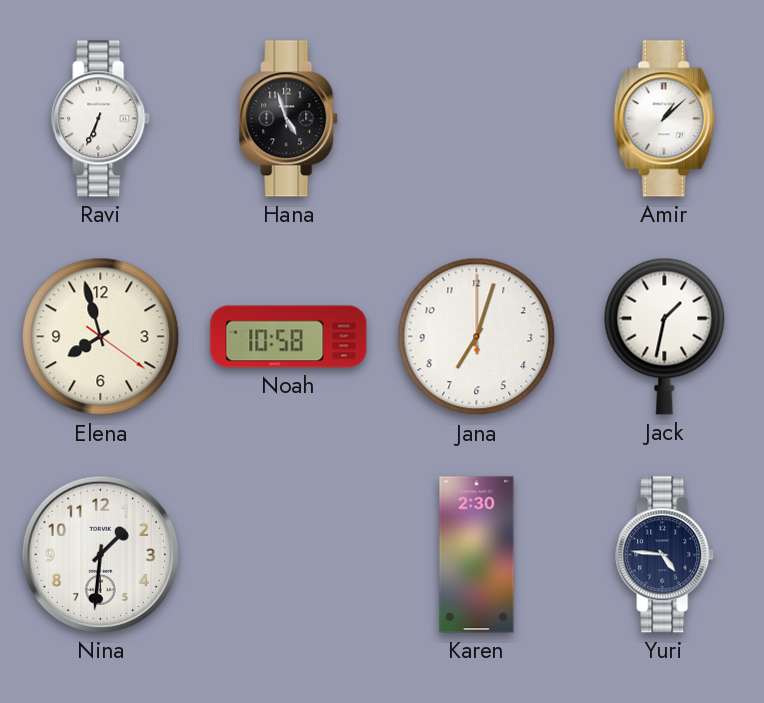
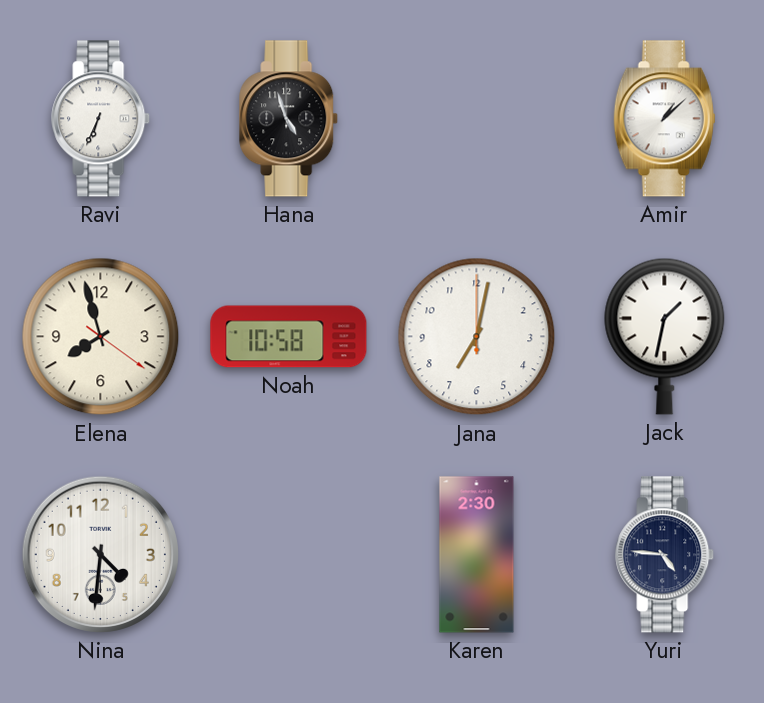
Jana: 7:03 -> 7:02
Nina: 1:31 -> 4:31
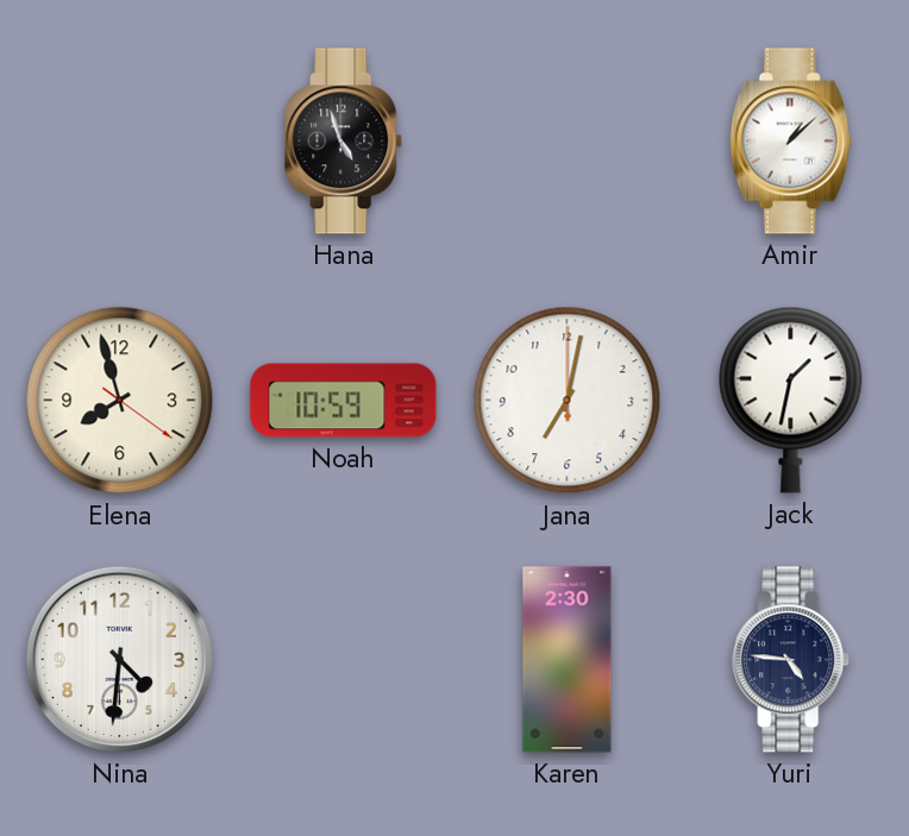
Ravi: 6:34 -> none
Noah: 10:58 -> 10:59
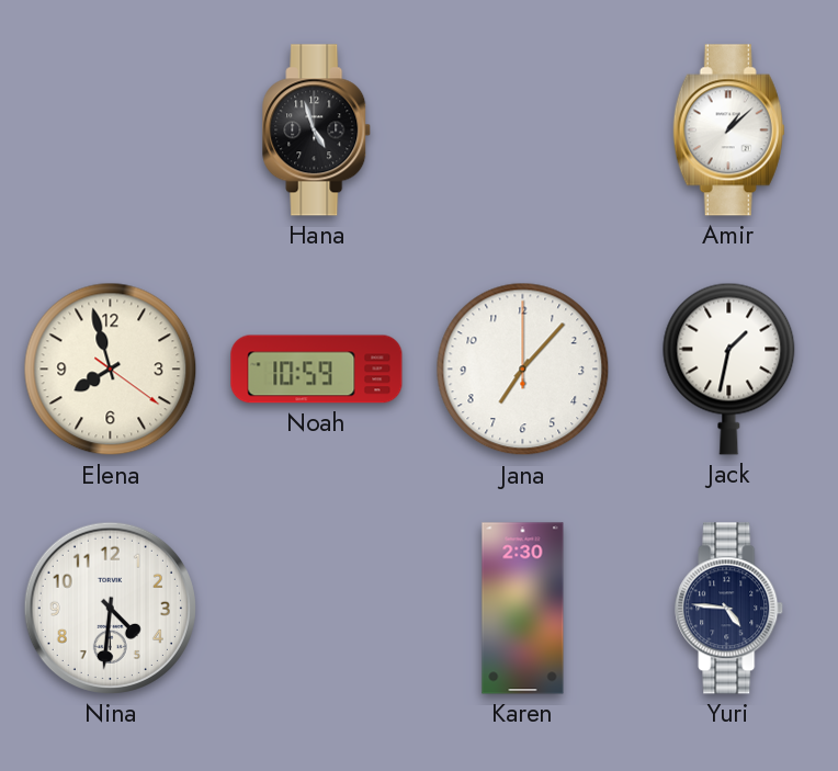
Jana: 7:02 -> 7:07
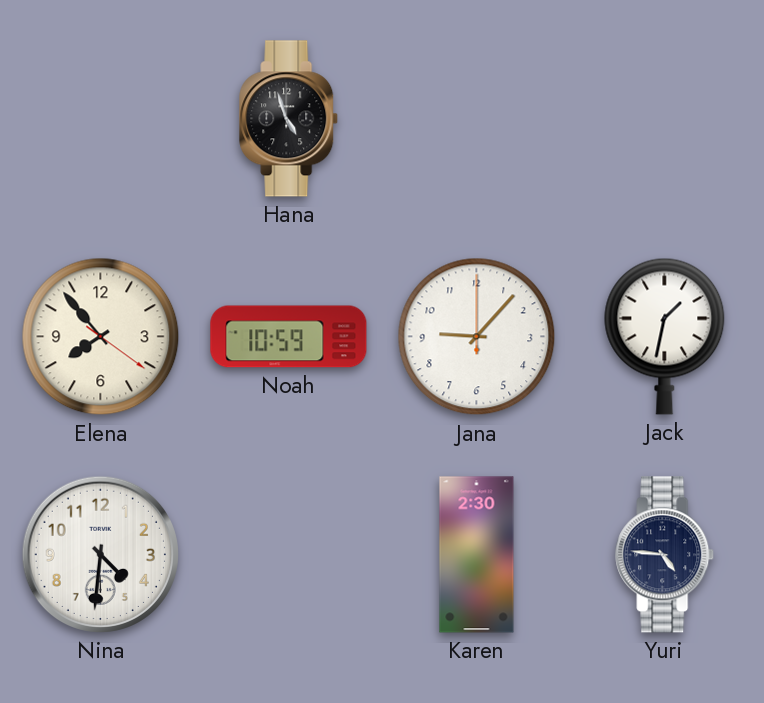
Amir: 1:08 -> none
Elena: 7:57 -> 7:53
Jana: 7:07 -> 9:07
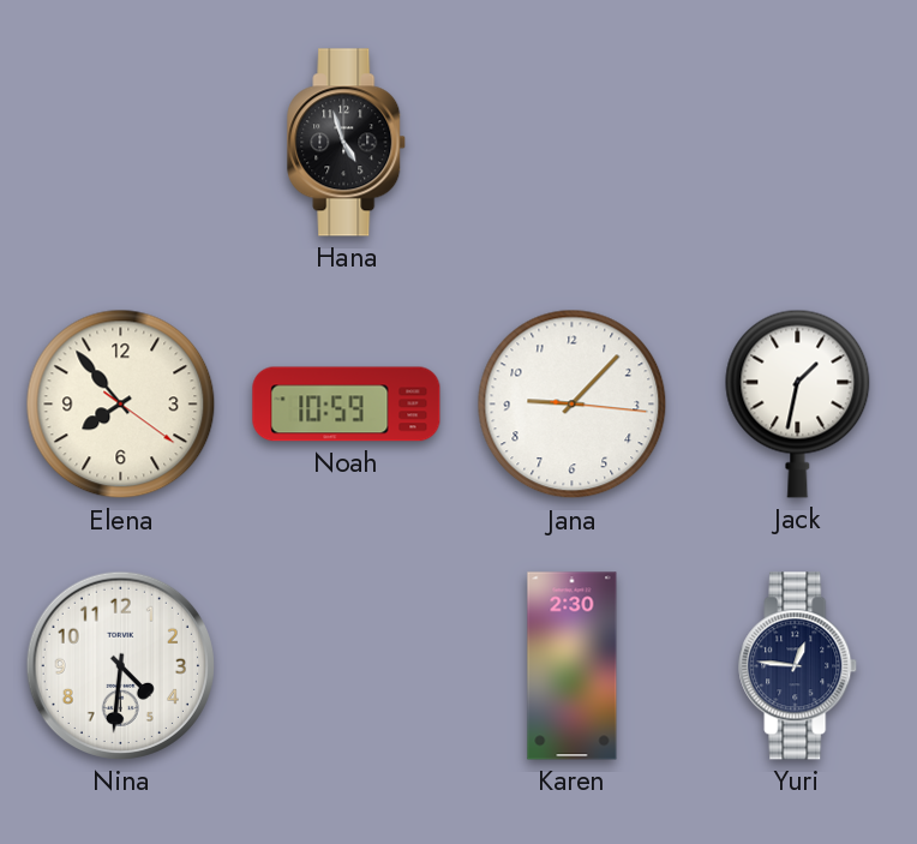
Jana: 9:07:00 -> 9:07:16
Yuri: 4:46 -> 12:46
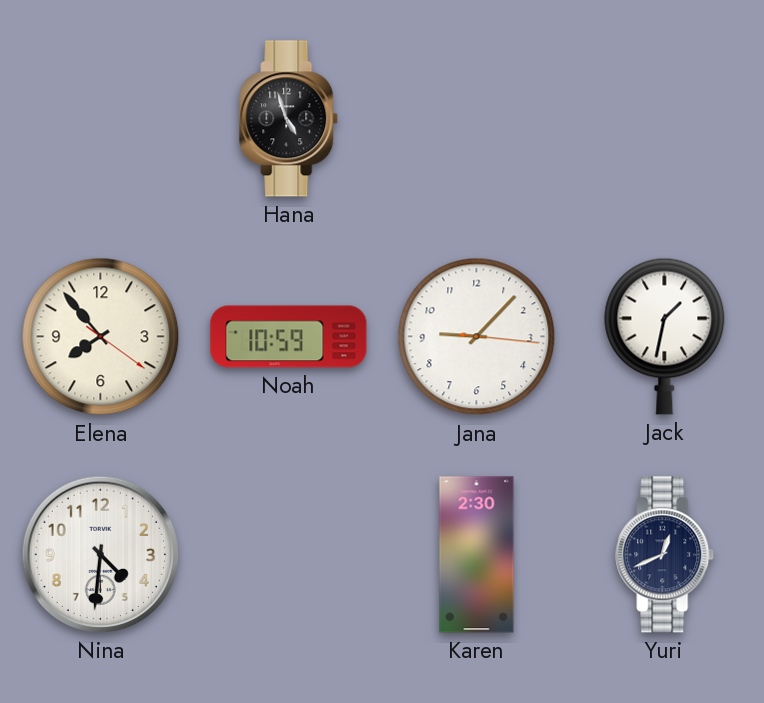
Yuri: 12:46 -> 12:41
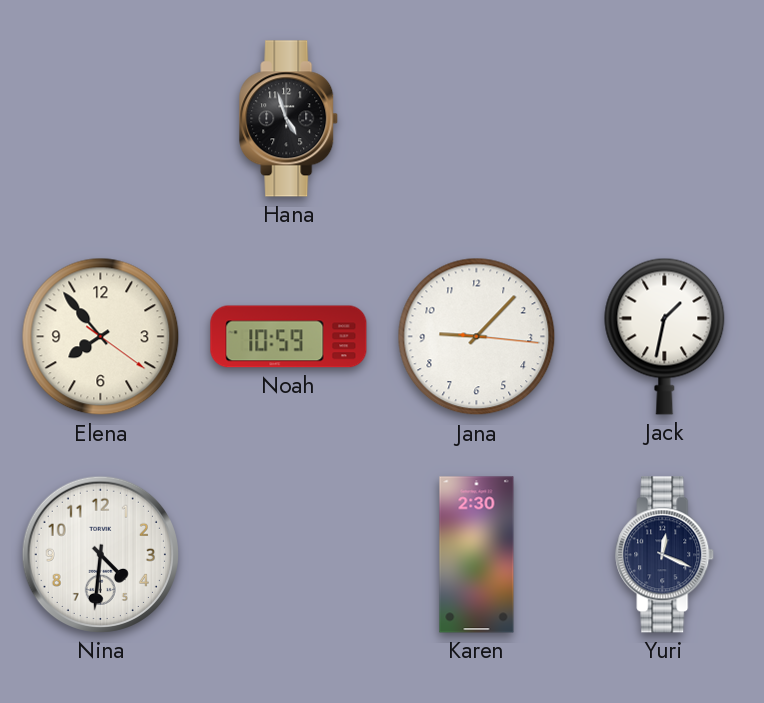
Yuri: 12:41 -> 12:19
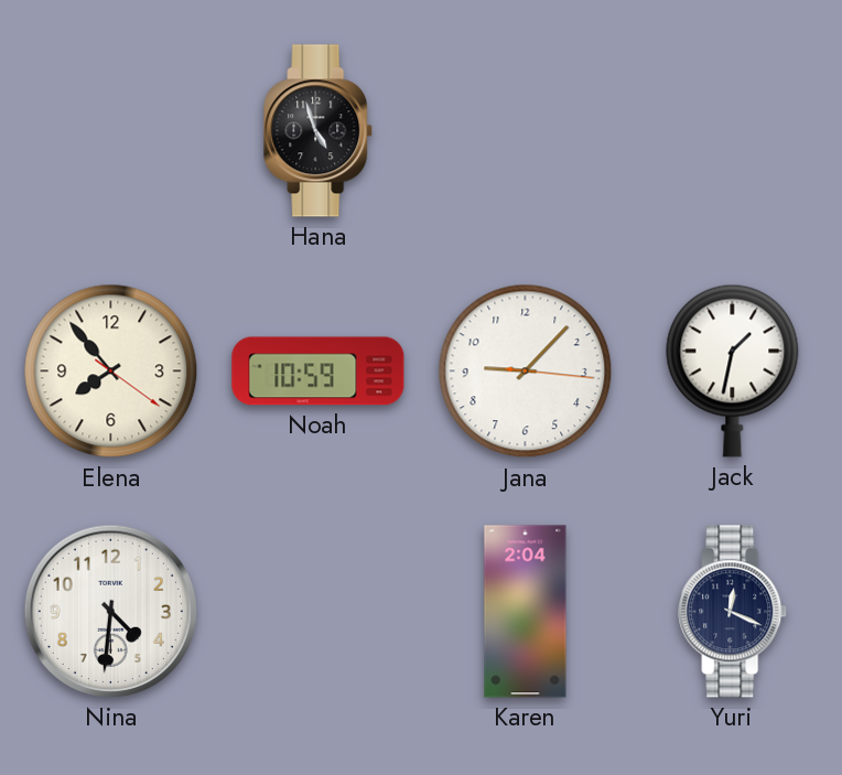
Karen: 2:30 -> 2:04
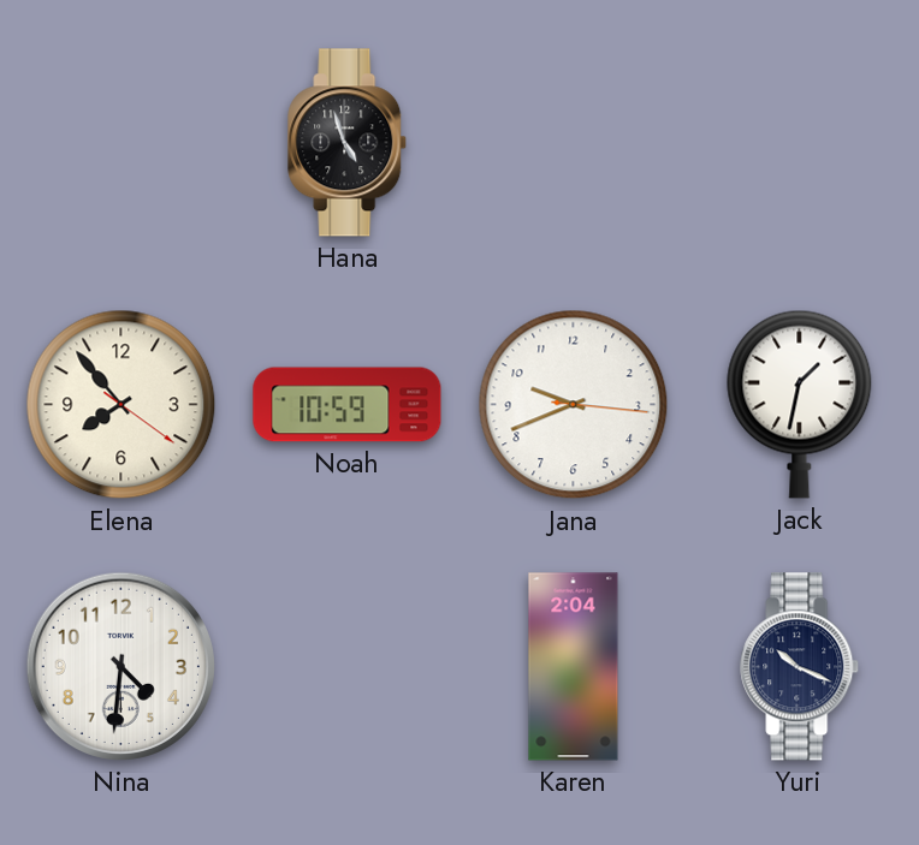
Jana: 9:07 -> 9:41
Yuri: 12:19 -> 10:19
